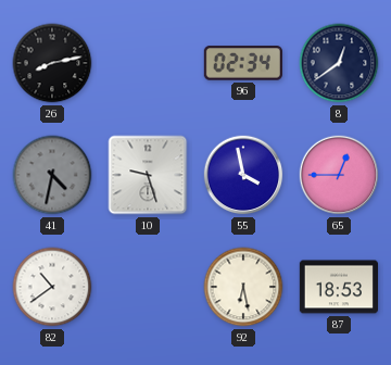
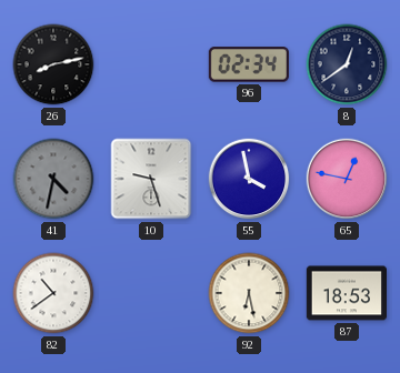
65: 12:45 -> 12:47
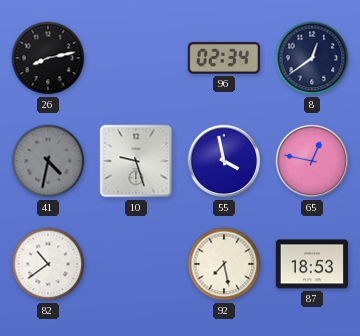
92: 6:28 -> 7:28
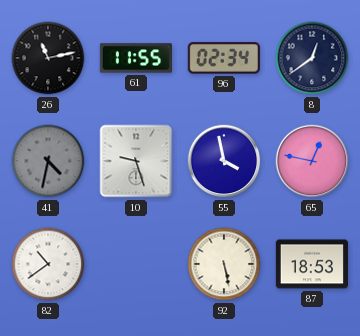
26: 8:13 -> 11:13
61: none -> 11:55
92: 7:28 -> 5:28
